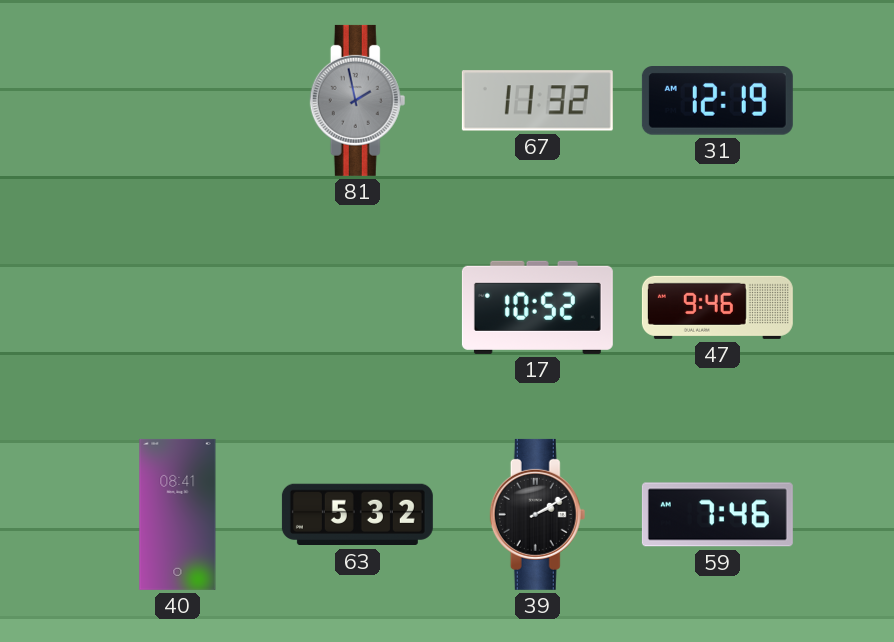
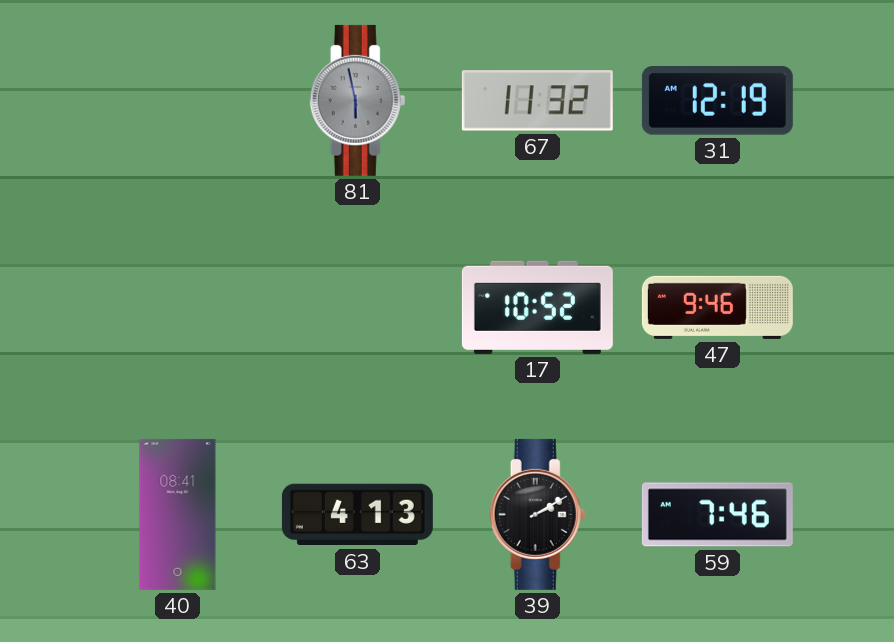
81: 1:58 -> 5:58
63: 5:32 -> 4:13
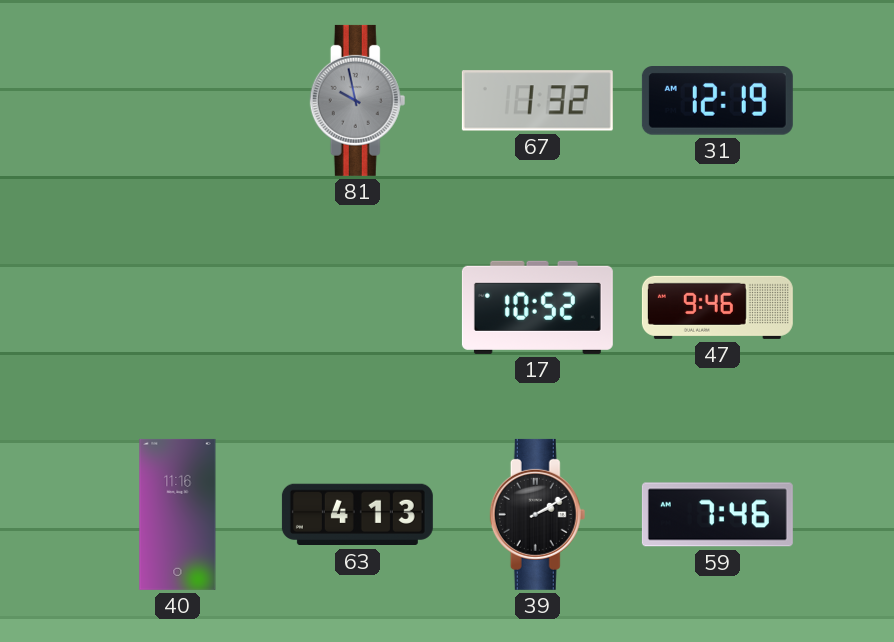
81: 5:58 -> 9:58
67: 11:32 -> 1:32
40: 08:41 -> 11:16
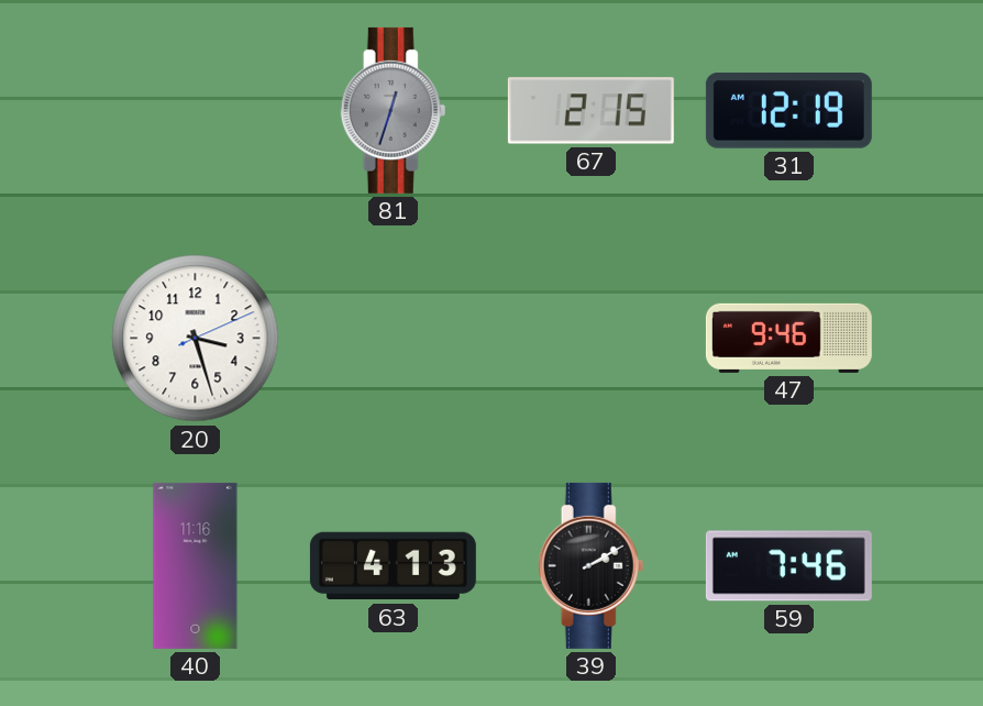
81: 9:58 -> 12:33
67: 1:32 -> 2:15
20: none -> 3:27
17: 10:52 -> none
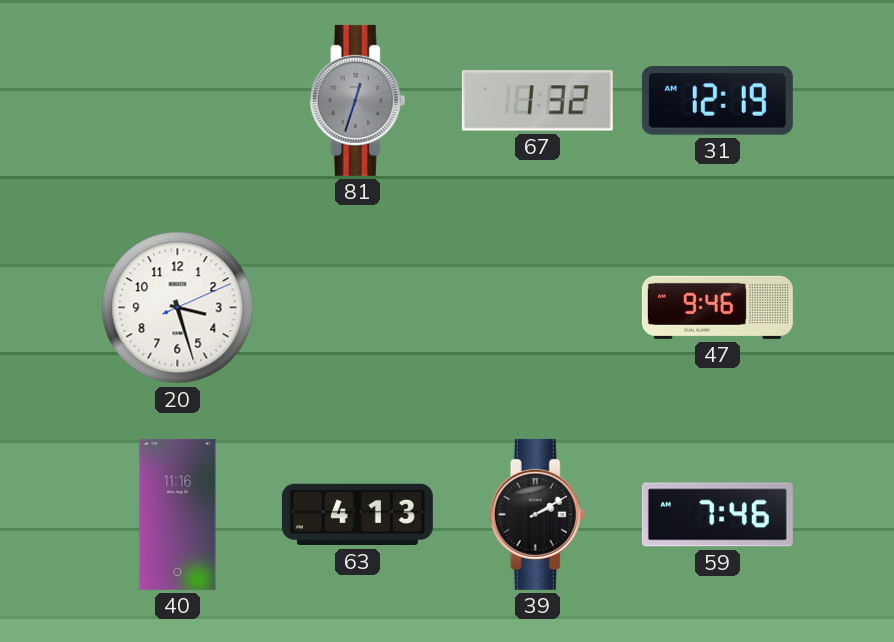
67: 2:15 -> 1:32
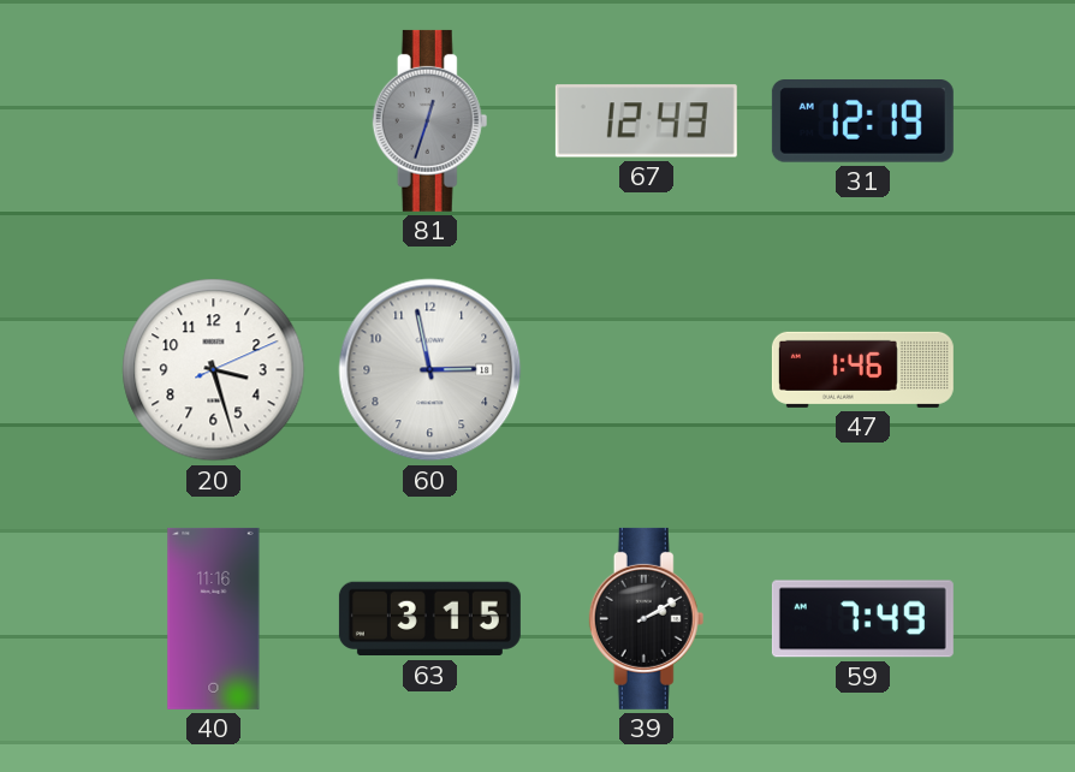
67: 1:32 -> 12:43
60: none -> 2:58
47: 9:46 -> 1:46
63: 4:13 -> 3:15
59: 7:46 -> 7:49
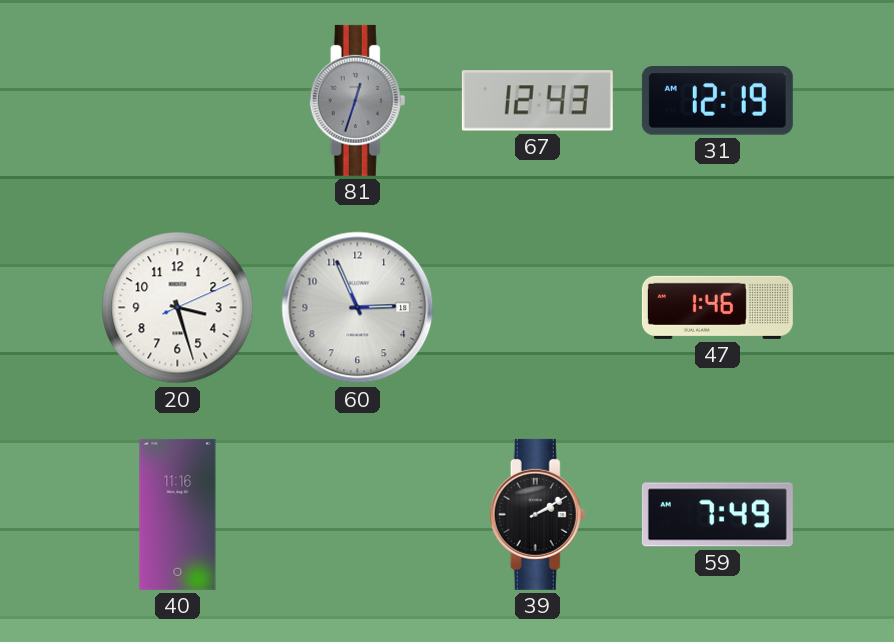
60: 2:58 -> 2:56
63: 3:15 -> none
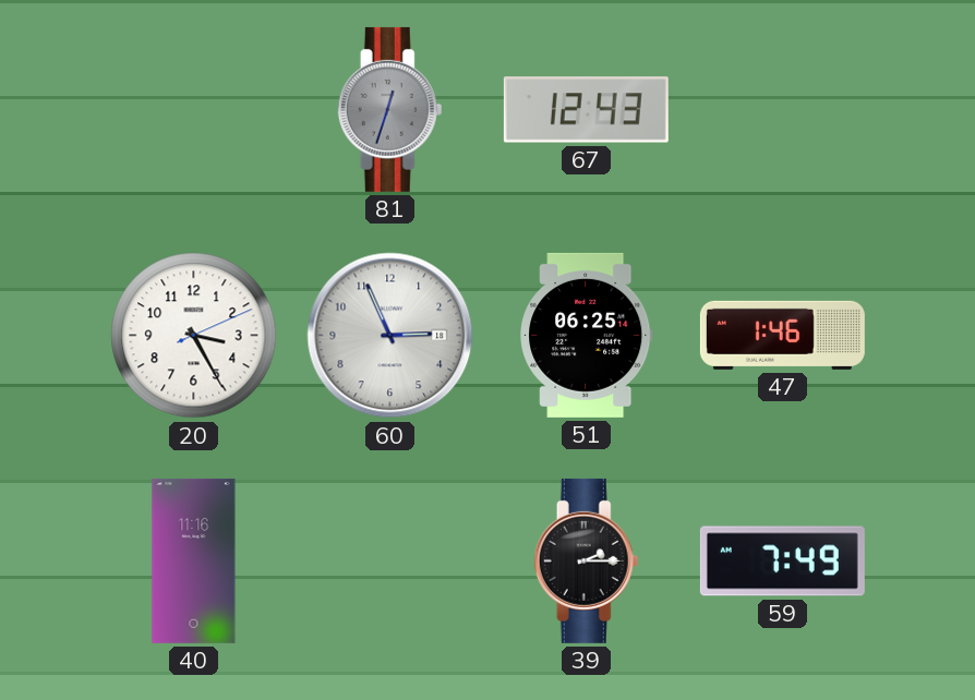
31: 12:19 -> none
20: 3:27 -> 3:25
51: none -> 06:25
39: 2:10 -> 2:15
